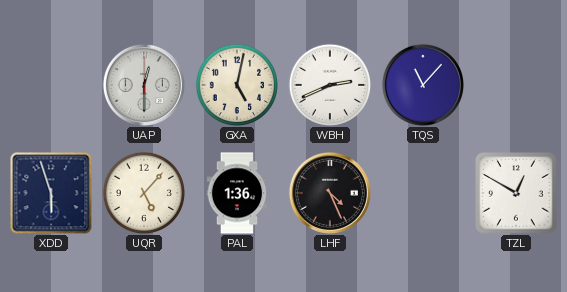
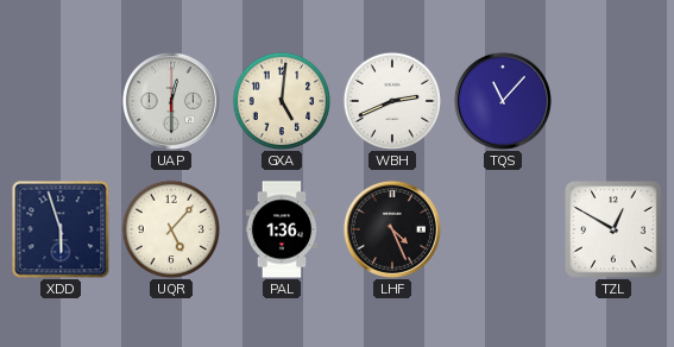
GXA: 5:02 -> 5:01
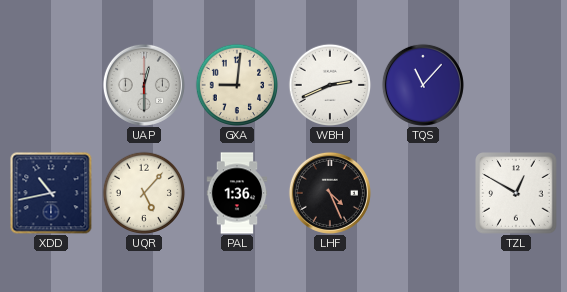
GXA: 5:01 -> 9:01
XDD: 5:57 -> 10:43
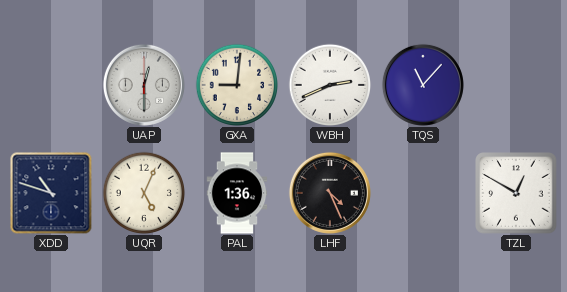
XDD: 10:43 -> 10:48
UQR: 5:07 -> 5:04
